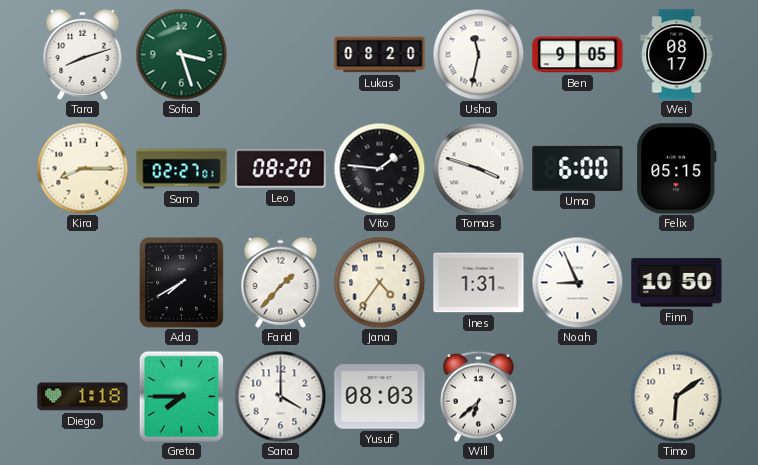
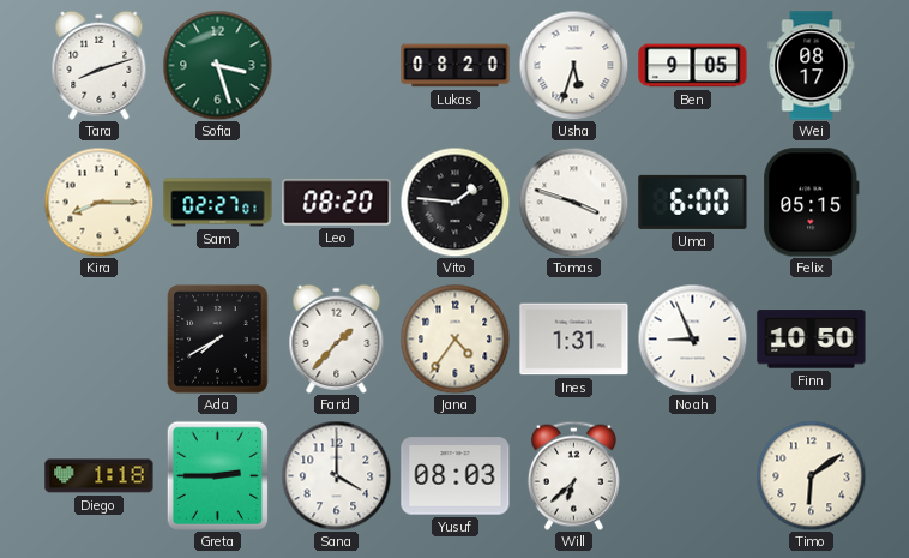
Usha: 11:32 -> 5:33
Greta: 7:45 -> 2:45
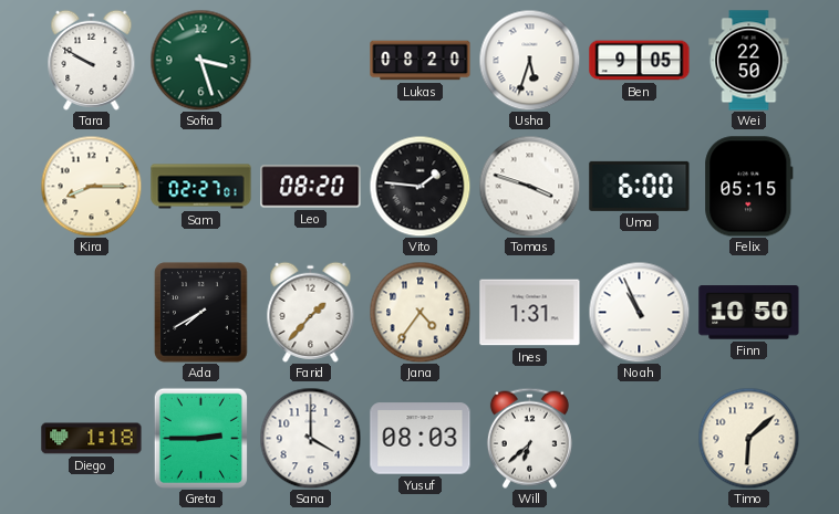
Tara: 8:12 -> 9:50
Wei: 08:17 -> 22:50
Noah: 8:56 -> 10:56
Timo: 6:09 -> 6:08
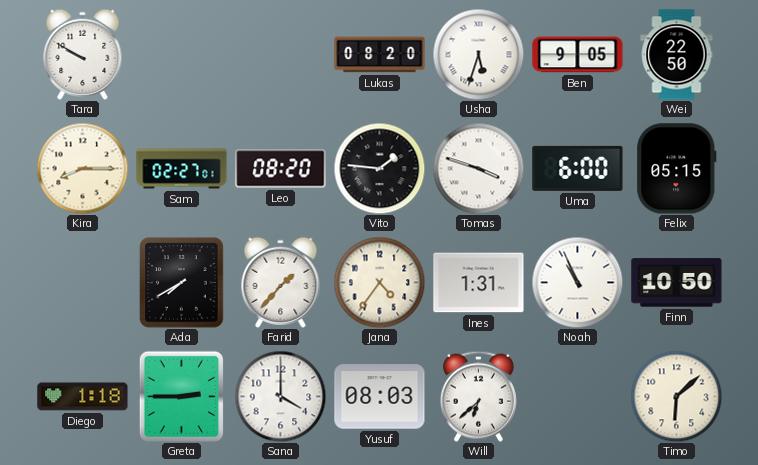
Sofia: 3:27 -> none
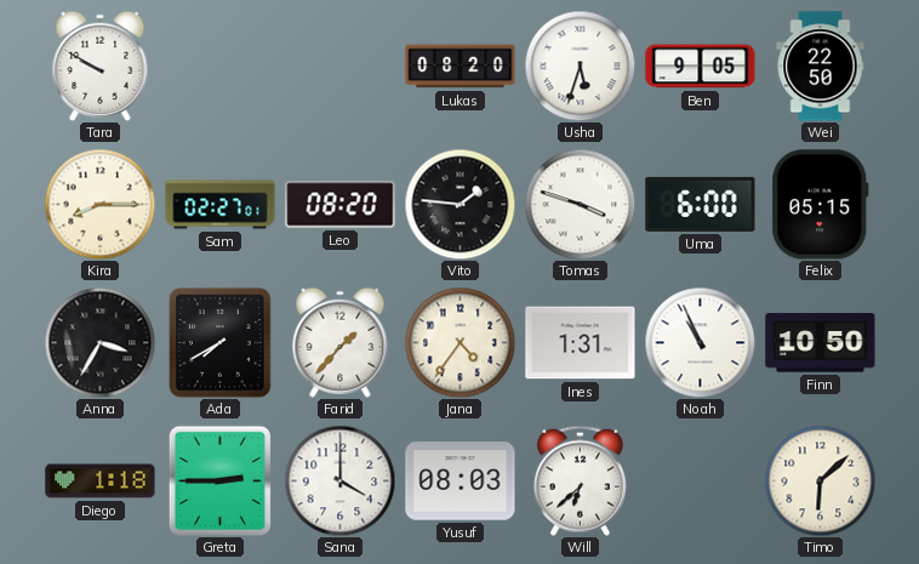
Anna: none -> 3:35
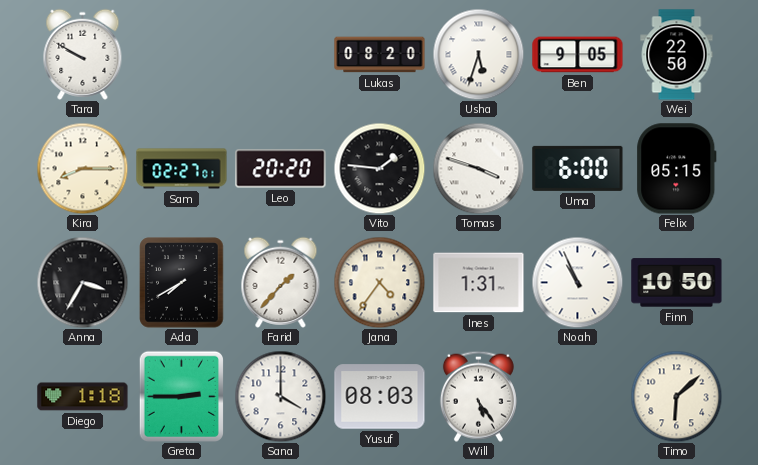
Leo: 08:20 -> 20:20
Will: 6:38 -> 5:24
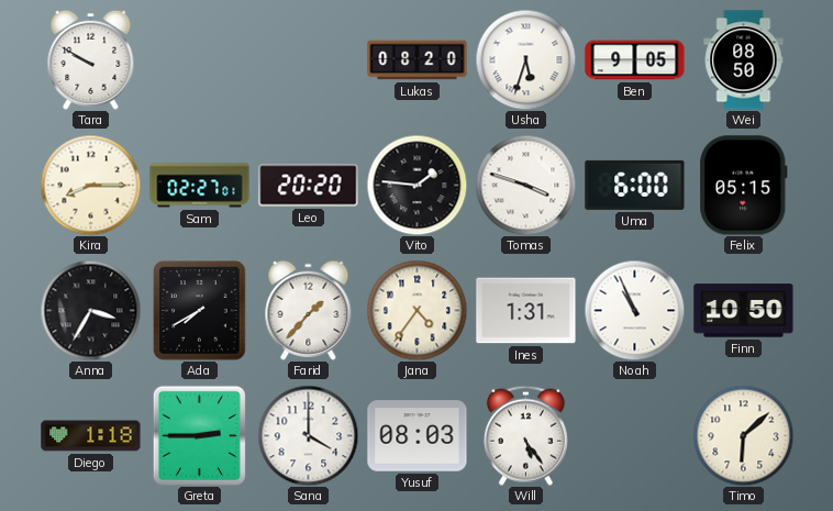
Wei: 22:50 -> 08:50
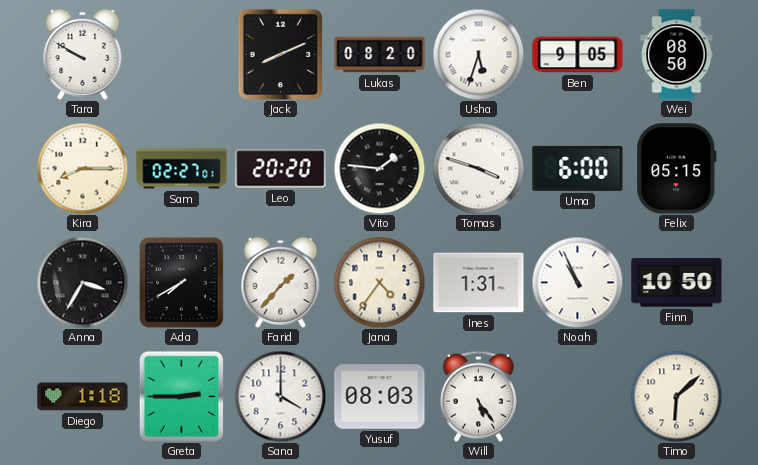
Jack: none -> 8:11
